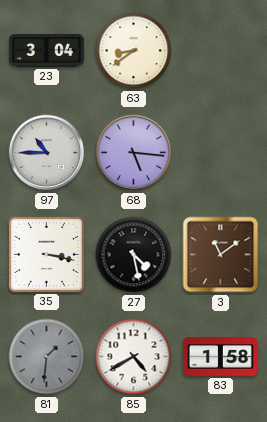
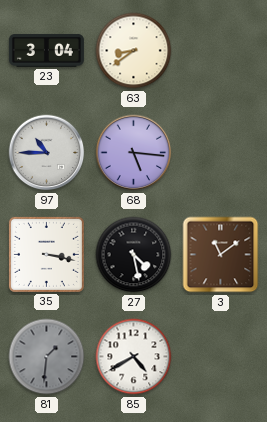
83: 1:58 -> none
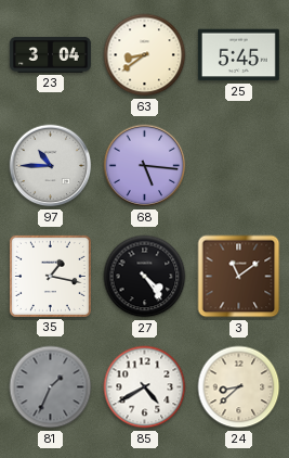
25: none -> 5:45
35: 3:17 -> 1:17
27: 4:28 -> 4:24
81: 1:31 -> 1:34
24: none -> 8:38
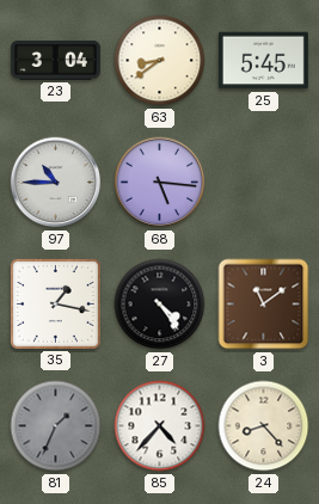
85: 4:40 -> 4:37
24: 8:38 -> 8:23
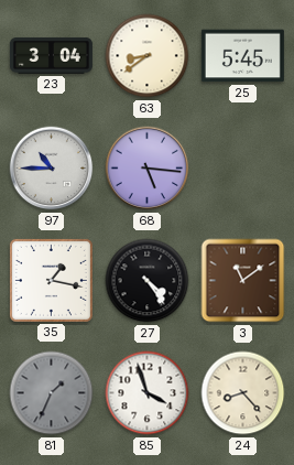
85: 4:37 -> 3:57
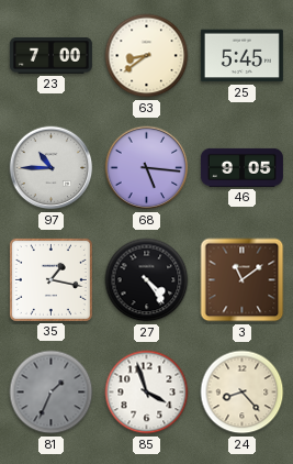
23: 3:04 -> 7:00
46: none -> 9:05
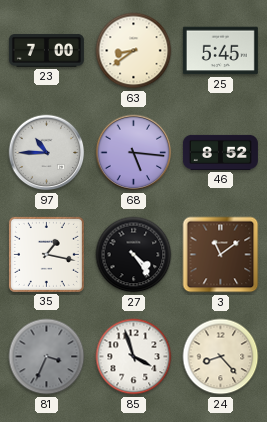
46: 9:05 -> 8:52
81: 1:34 -> 3:34
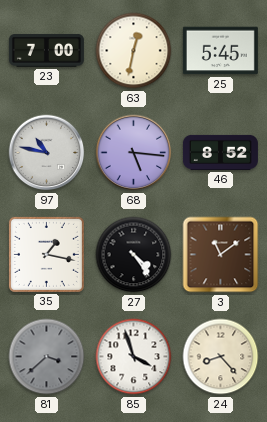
63: 8:39 -> 12:32
97: 10:45 -> 10:47
81: 3:34 -> 3:38
